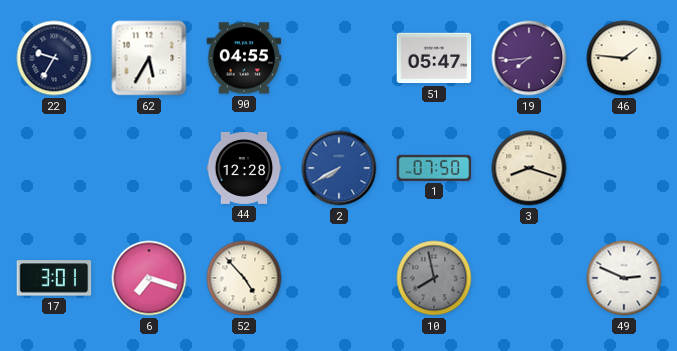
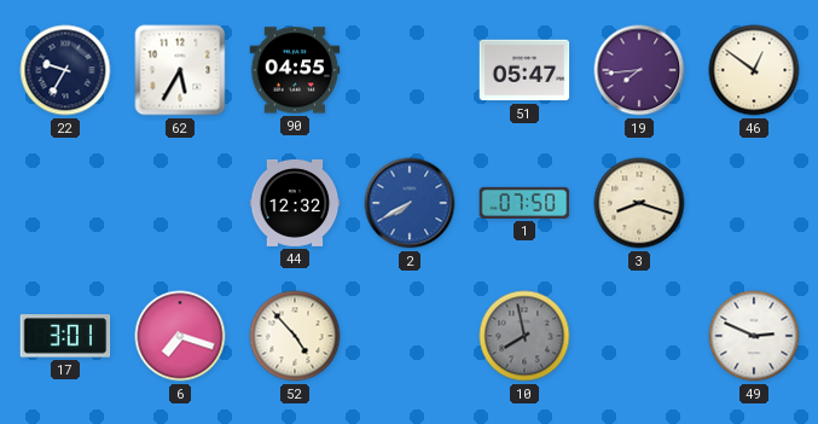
46: 1:46 -> 12:51
44: 12:28 -> 12:32
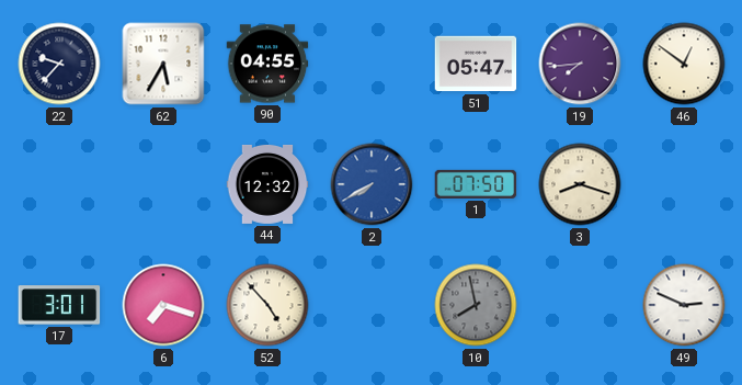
22: 9:35 -> 9:37
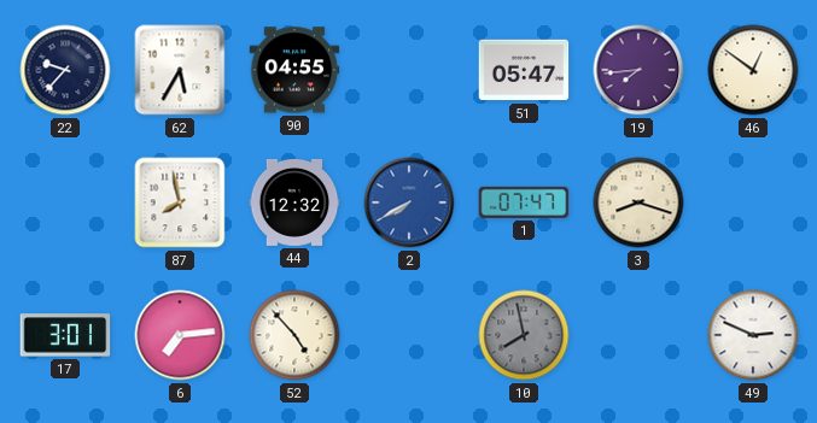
87: none -> 7:58
1: 07:50 -> 07:47
6: 7:18 -> 7:14
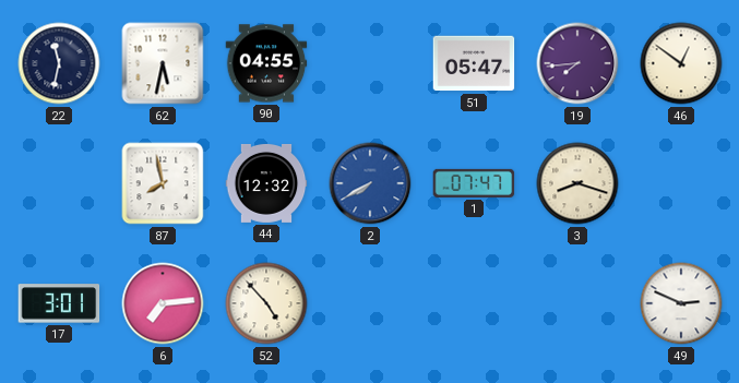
22: 9:37 -> 11:32
62: 5:35 -> 5:32
10: 7:58 -> none
